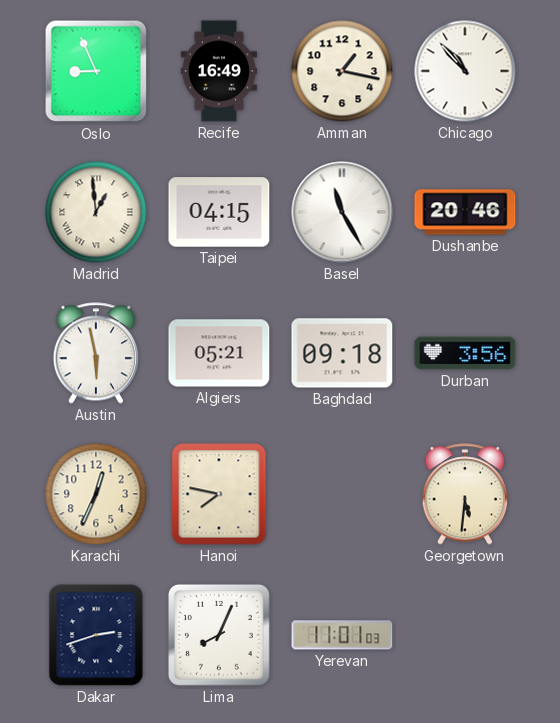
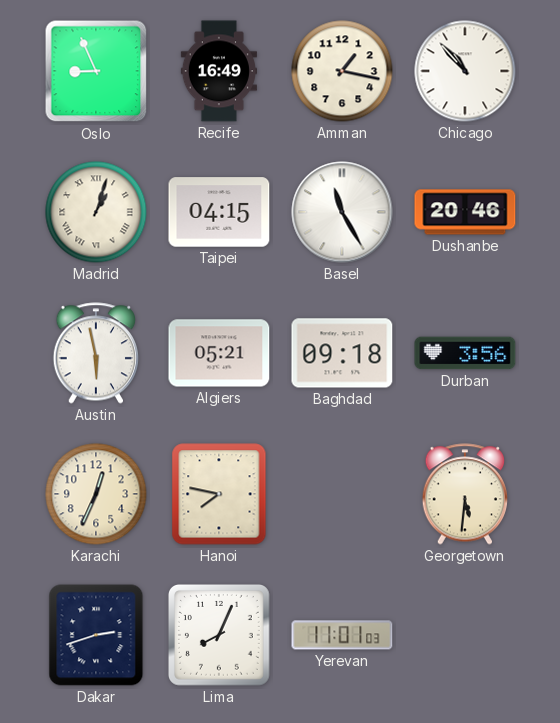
Madrid: 12:59 -> 1:03
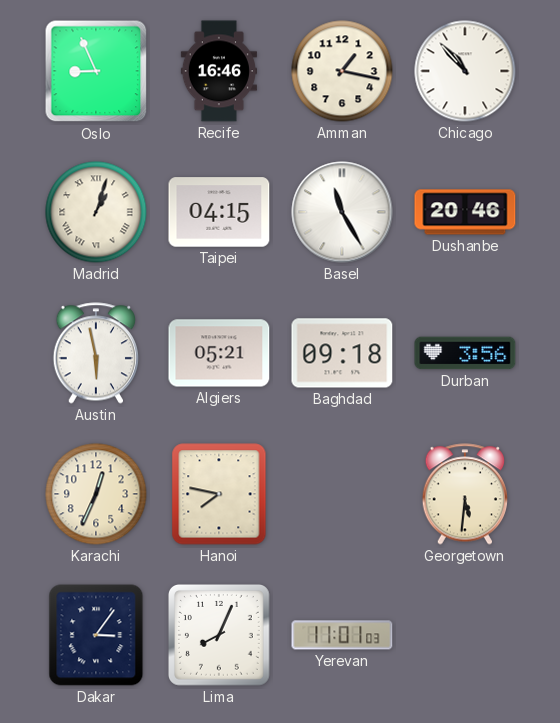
Recife: 16:49 -> 16:46
Dakar: 2:42 -> 3:06
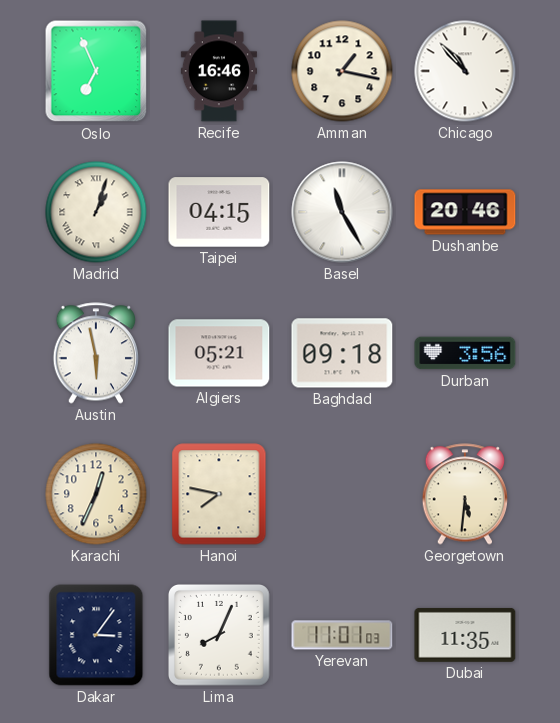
Oslo: 8:56 -> 6:56
Dubai: none -> 11:35
